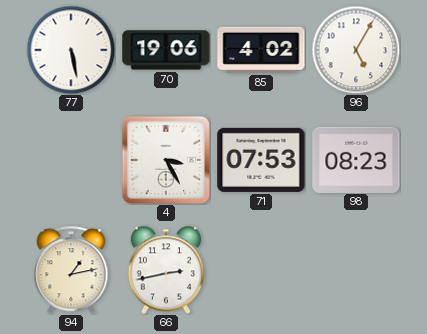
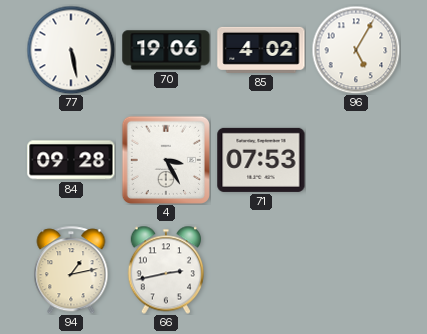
84: none -> 09:28
98: 08:23 -> none
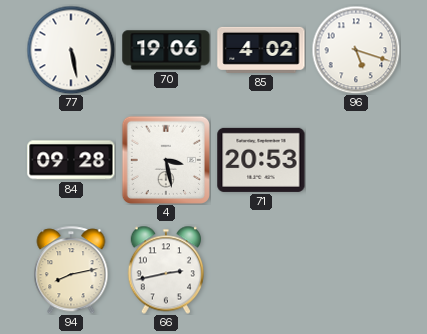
96: 5:05 -> 5:18
4: 3:25 -> 3:28
71: 07:53 -> 20:53
94: 1:13 -> 8:13
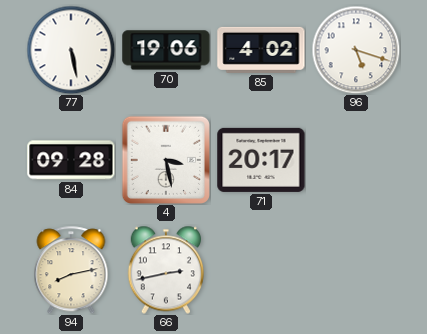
71: 20:53 -> 20:17
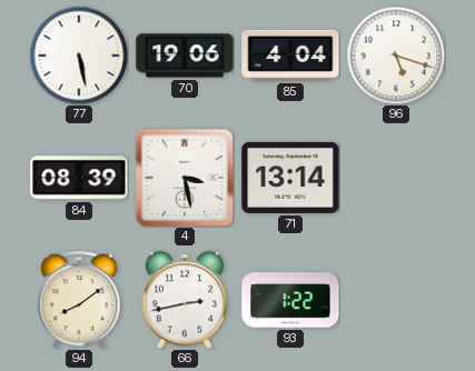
85: 4:02 -> 4:04
84: 09:28 -> 08:39
71: 20:17 -> 13:14
94: 8:13 -> 8:09
93: none -> 1:22
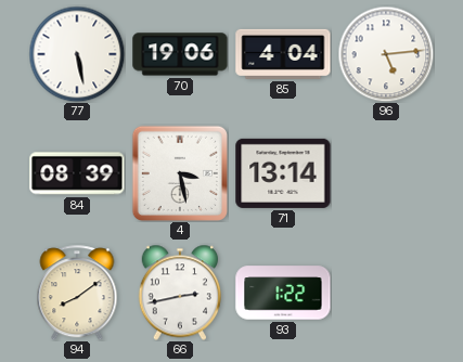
96: 5:18 -> 5:14
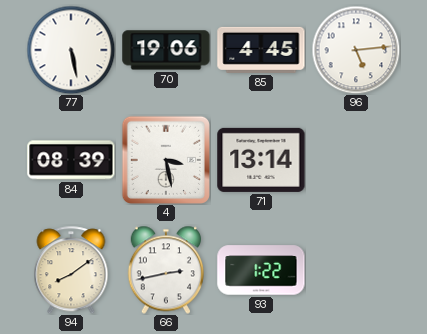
85: 4:04 -> 4:45
